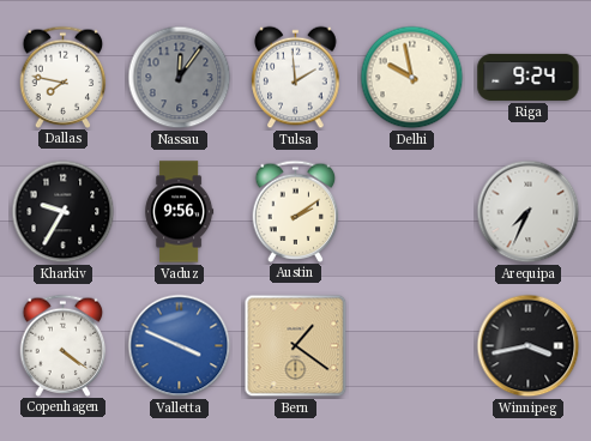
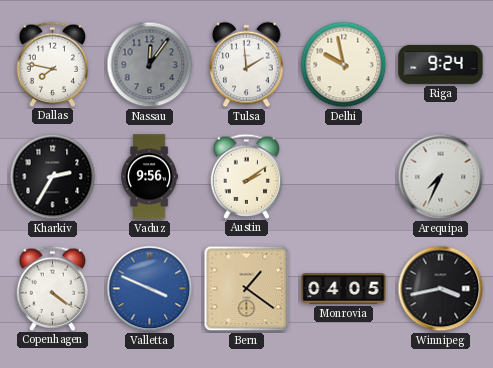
Kharkiv: 9:35 -> 2:35
Monrovia: none -> 04:05
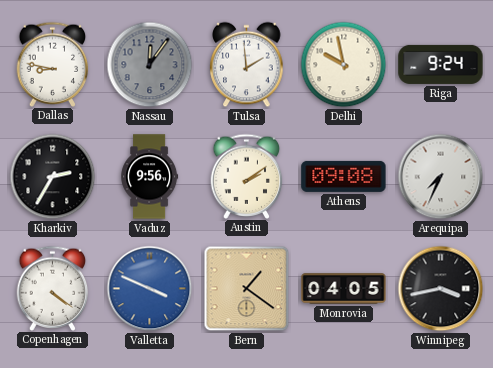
Dallas: 7:47 -> 8:47
Athens: none -> 09:08
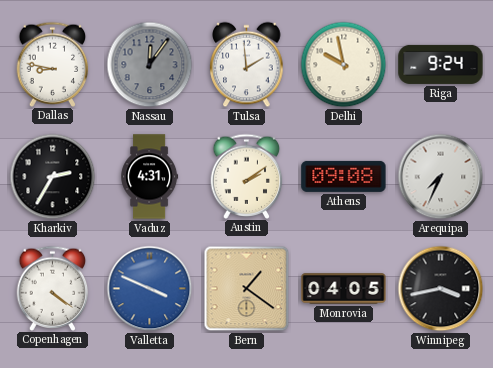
Vaduz: 9:56 -> 4:31
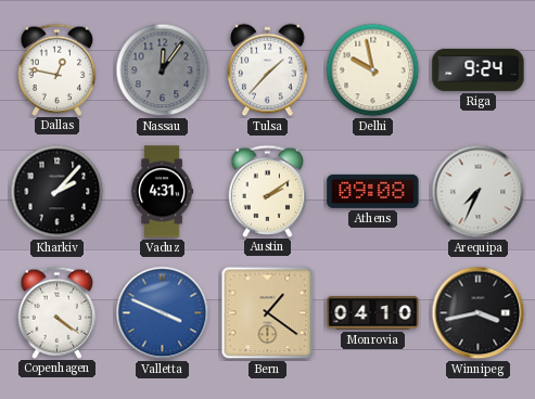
Dallas: 8:47 -> 12:47
Tulsa: 1:59 -> 1:37
Kharkiv: 2:35 -> 2:07
Monrovia: 04:05 -> 04:10
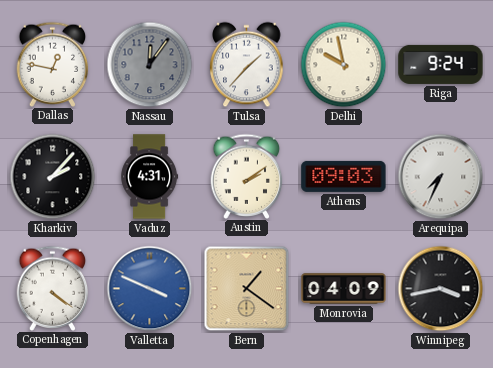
Athens: 09:08 -> 09:03
Monrovia: 04:10 -> 04:09
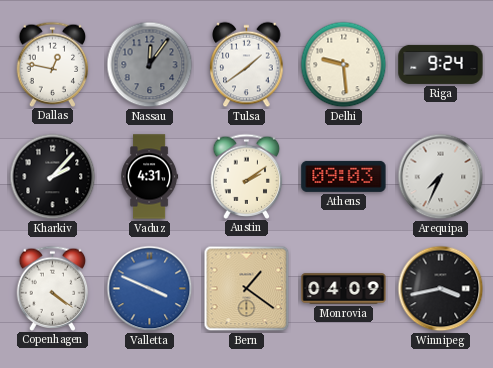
Tulsa: 1:37 -> 1:39
Delhi: 9:58 -> 9:29
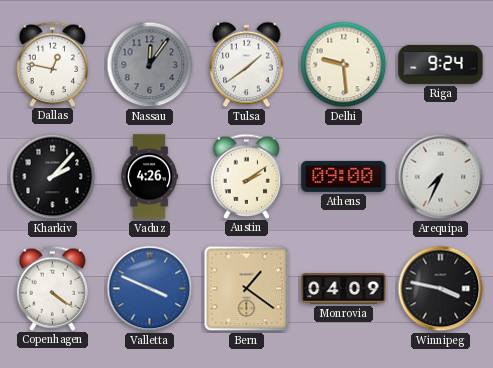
Vaduz: 4:31 -> 4:26
Athens: 09:03 -> 09:00
Winnipeg: 3:43 -> 3:47
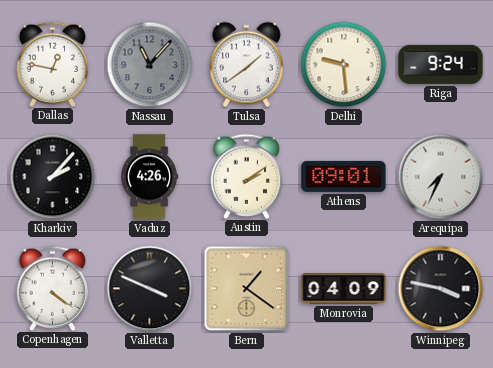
Nassau: 12:06 -> 11:07
Athens: 09:00 -> 09:01
Valletta dial: blue -> black
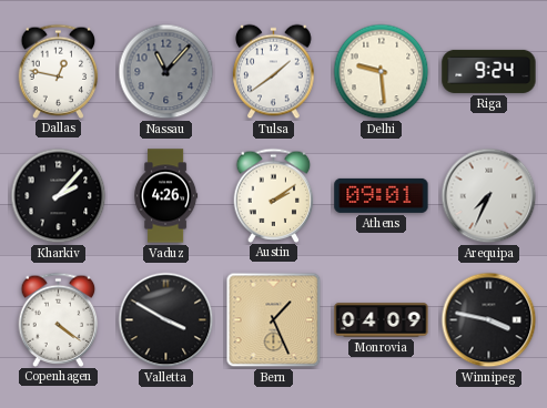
Valletta: 3:49 -> 3:50
Bern: 1:21 -> 1:26
